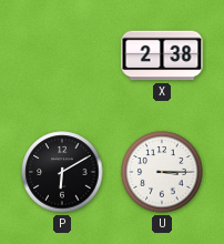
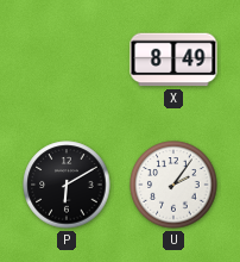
X: 2:38 -> 8:49
U: 3:15 -> 2:06
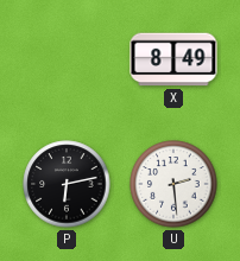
P: 6:10 -> 6:13
U: 2:06 -> 2:29
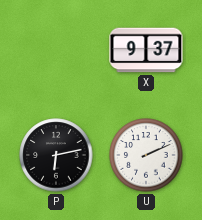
X: 8:49 -> 9:37
U: 2:29 -> 2:11
